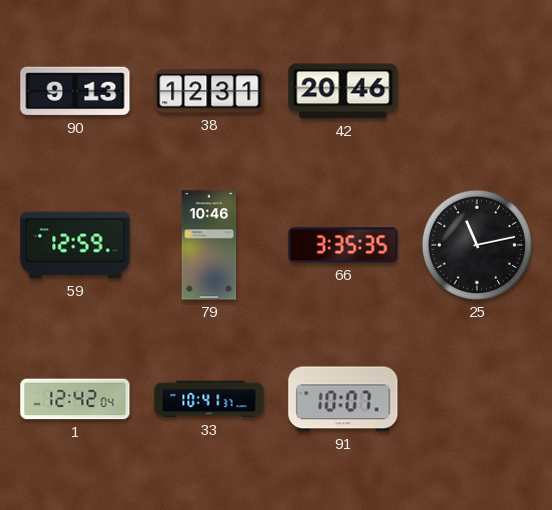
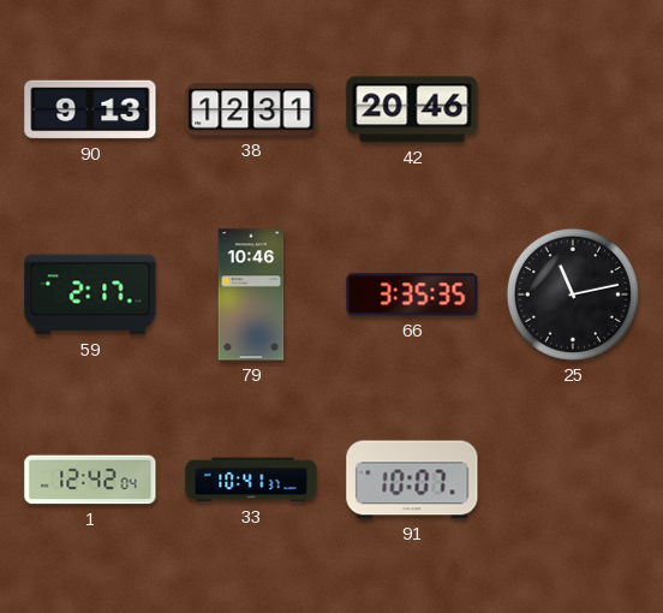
59: 12:59 -> 2:17
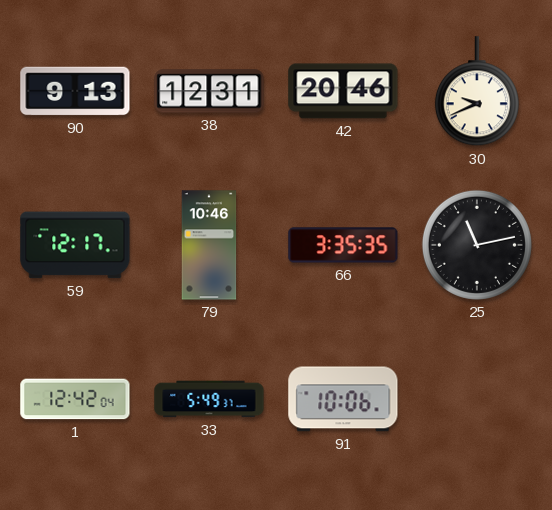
30: none -> 9:41
59: 2:17 -> 12:17
33: 10:41 -> 5:49
91: 10:07 -> 10:06
